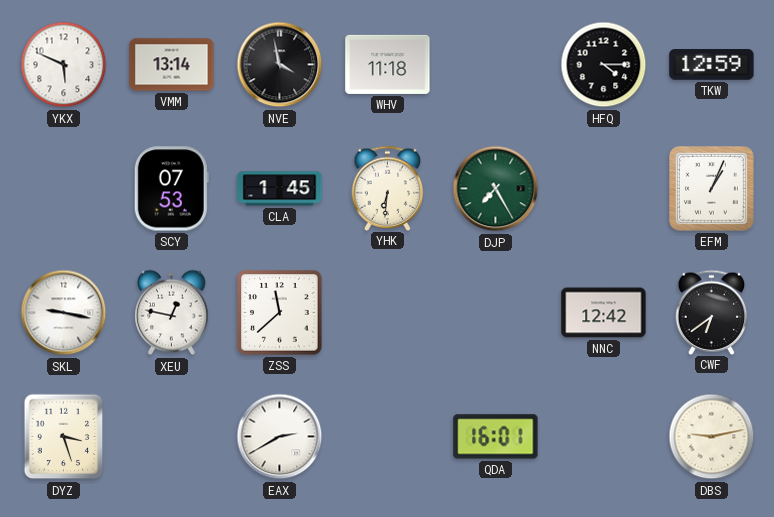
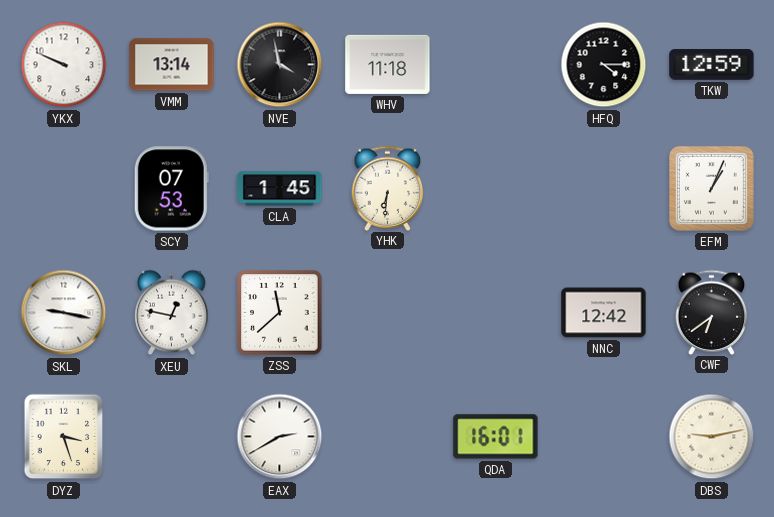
YKX: 5:49 -> 9:49
DJP: 7:25 -> none
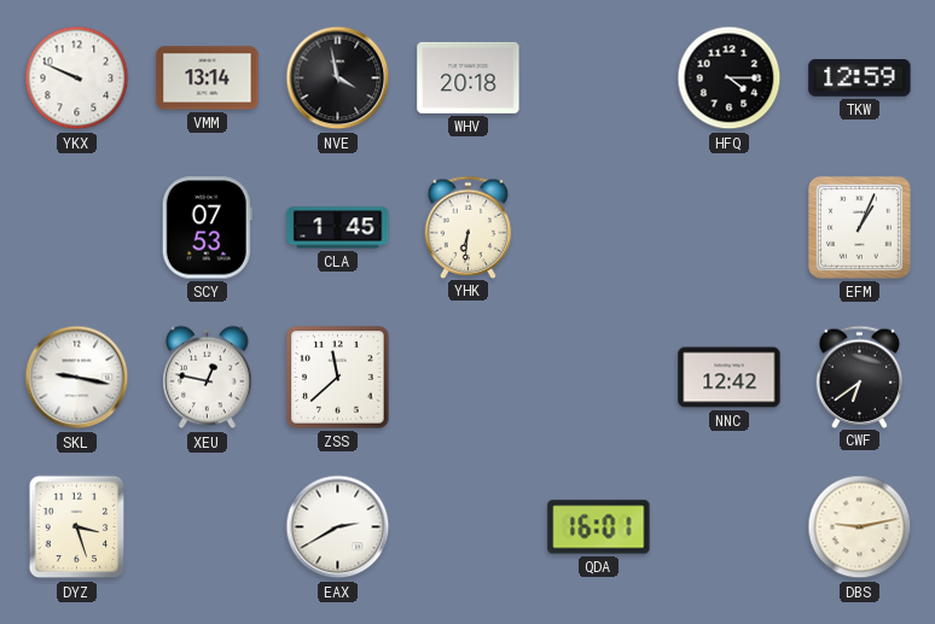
WHV: 11:18 -> 20:18
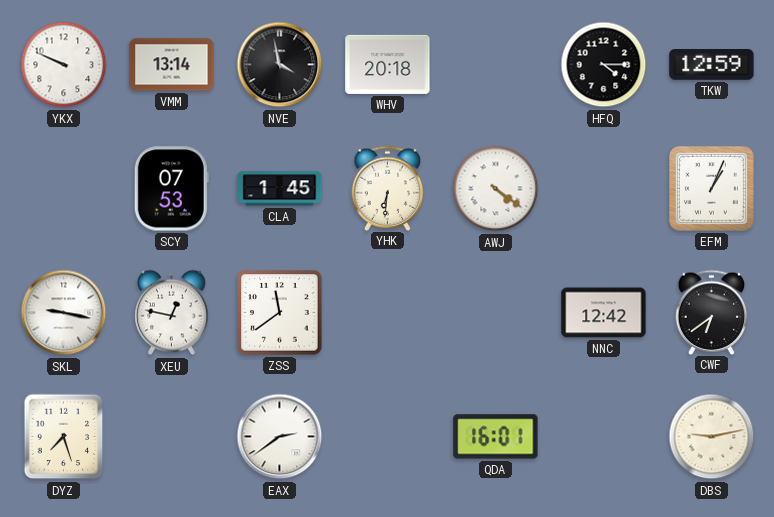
AWJ: none -> 4:21
ZSS: 11:38 -> 11:39
DYZ: 3:27 -> 7:27
EAX: 2:40 -> 2:39
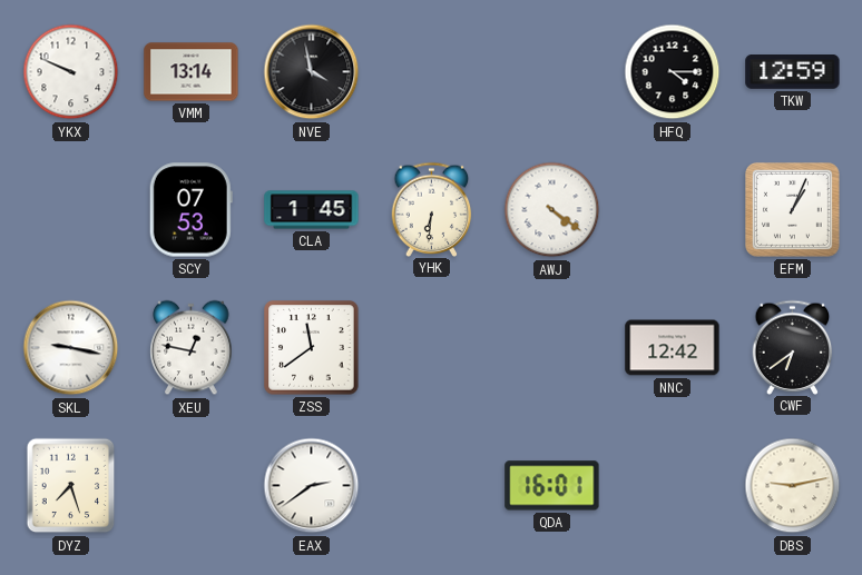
WHV: 20:18 -> none
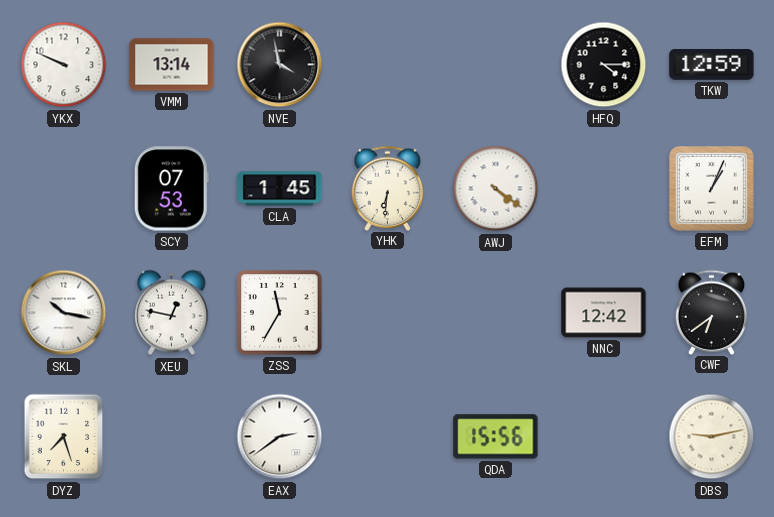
SKL: 9:17 -> 10:17
ZSS: 11:39 -> 11:35
QDA: 16:01 -> 15:56
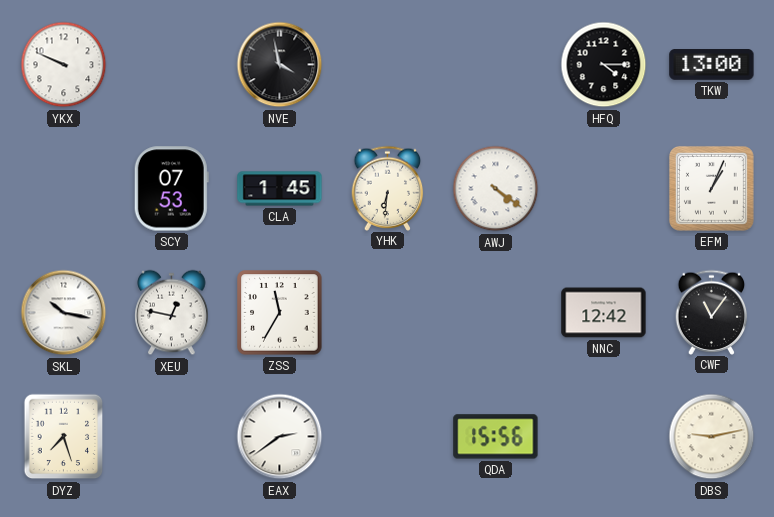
VMM: 13:14 -> none
TKW: 12:59 -> 13:00
CWF: 6:39 -> 11:06
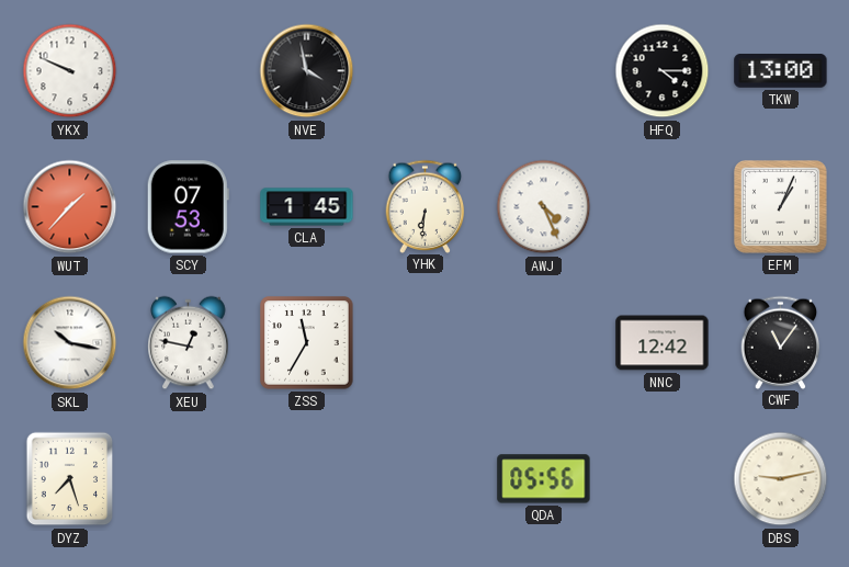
WUT: none -> 1:37
AWJ: 4:21 -> 4:26
EAX: 2:39 -> none
QDA: 15:56 -> 05:56
